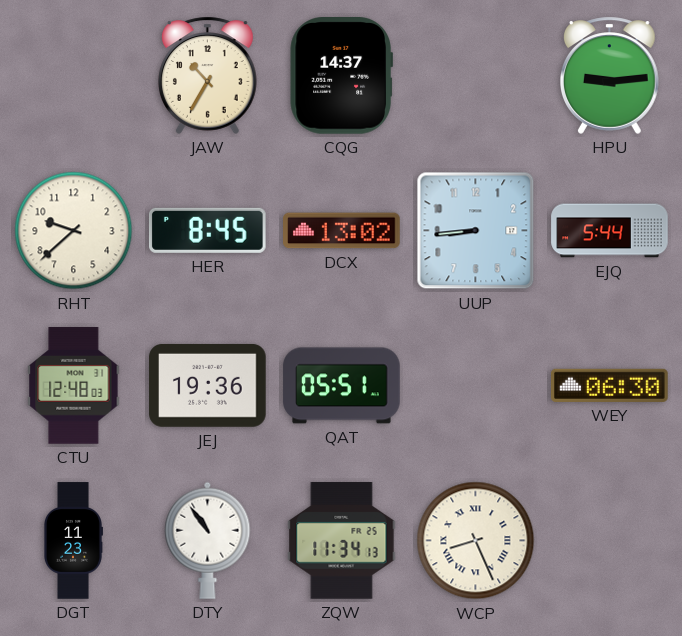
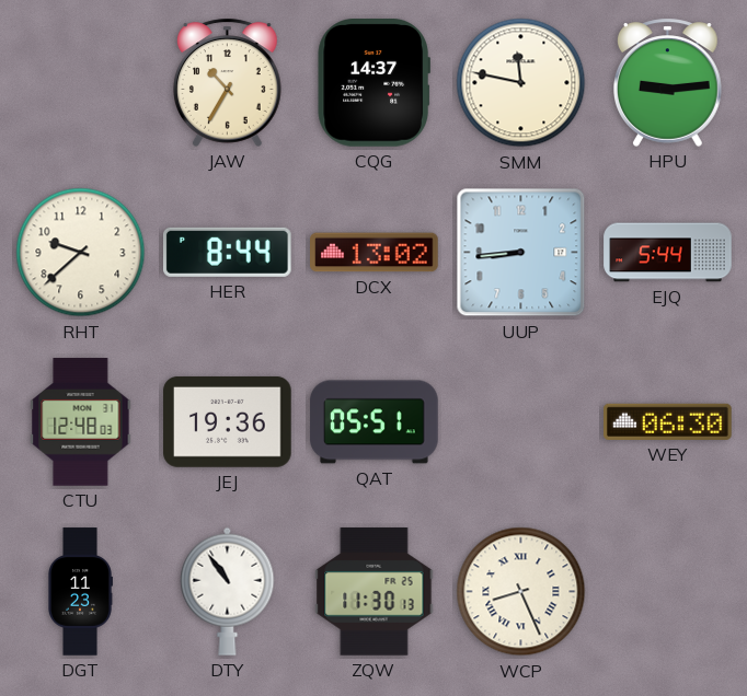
SMM: none -> 11:47
HER: 8:45 -> 8:44
ZQW: 11:34 -> 11:30
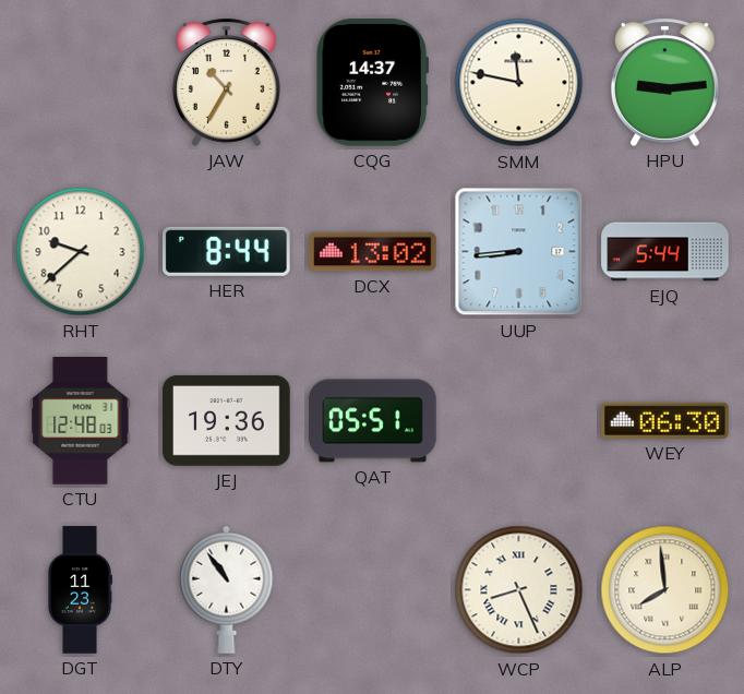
ZQW: 11:30 -> none
ALP: none -> 7:59
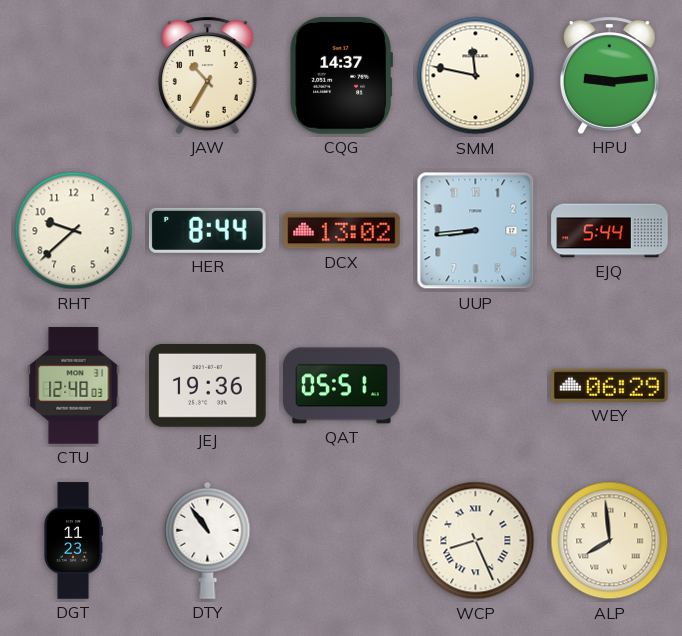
WEY: 06:30 -> 06:29
